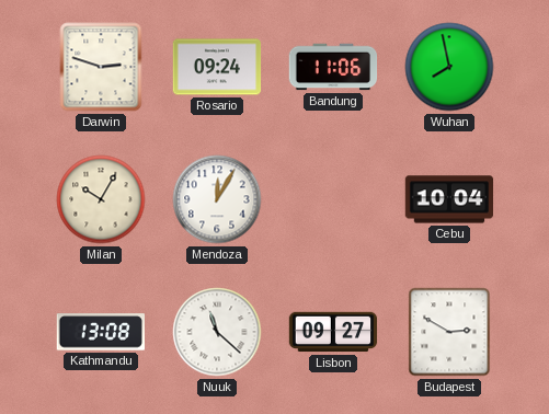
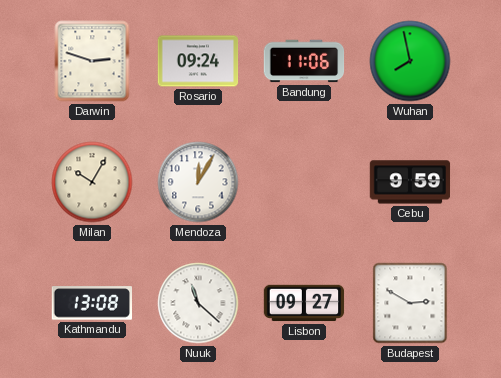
Cebu: 10:04 -> 9:59
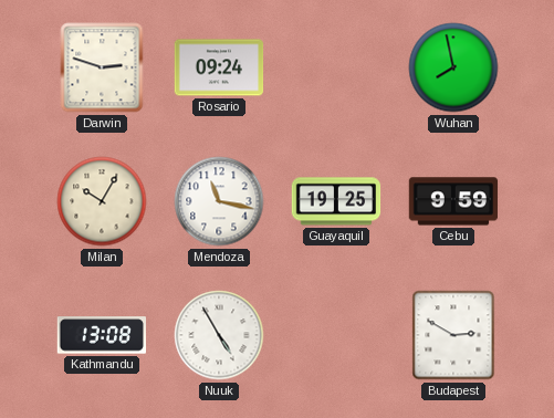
Bandung: 11:06 -> none
Mendoza: 12:05 -> 11:17
Guayaquil: none -> 19:25
Nuuk: 11:22 -> 4:55
Lisbon: 09:27 -> none
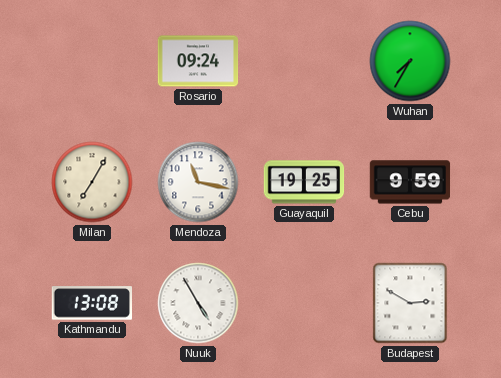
Darwin: 2:48 -> none
Wuhan: 7:58 -> 7:35
Milan: 10:05 -> 7:05
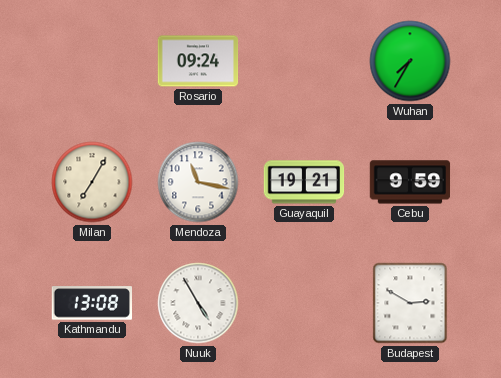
Guayaquil: 19:25 -> 19:21
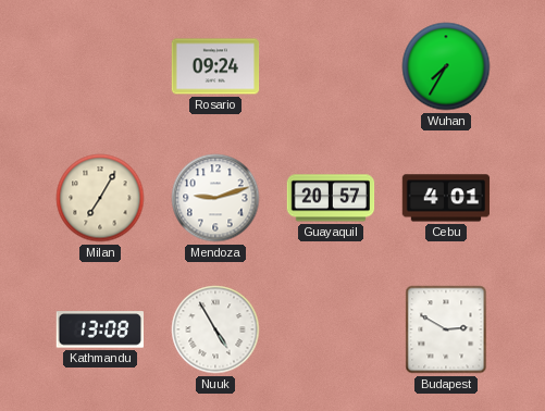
Mendoza: 11:17 -> 9:12
Guayaquil: 19:21 -> 20:57
Cebu: 9:59 -> 4:01
